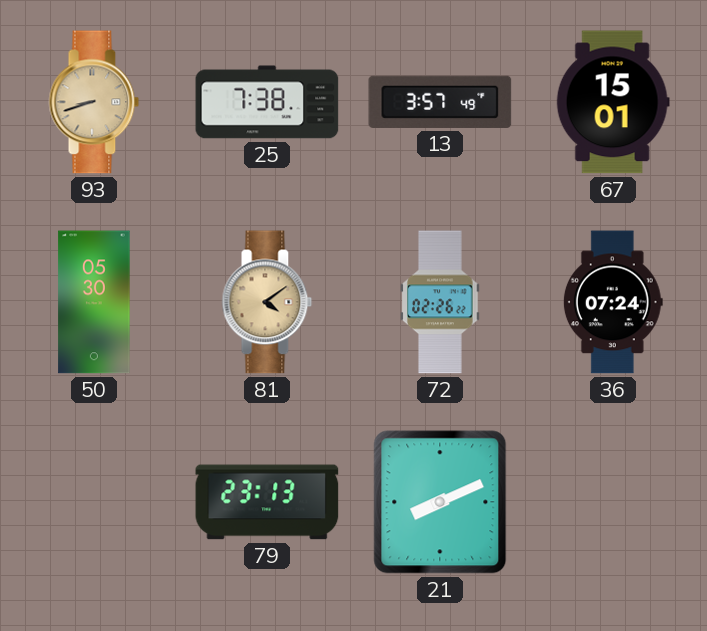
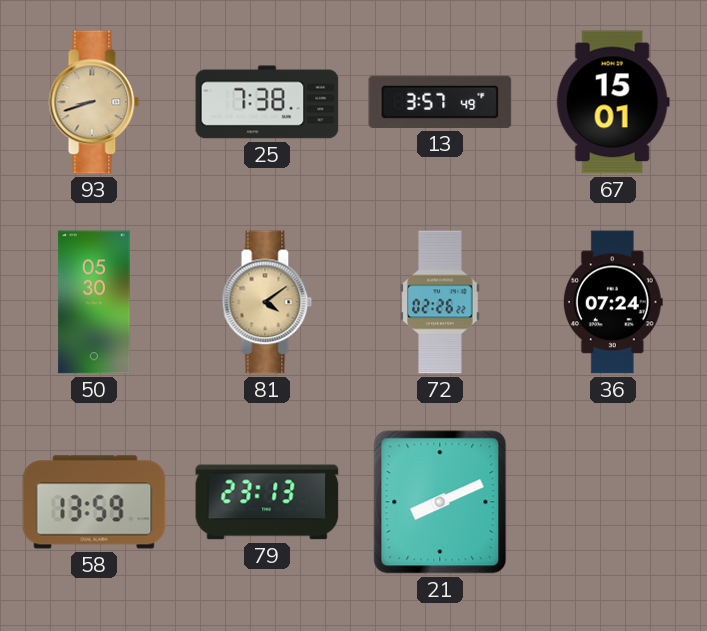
58: none -> 13:59
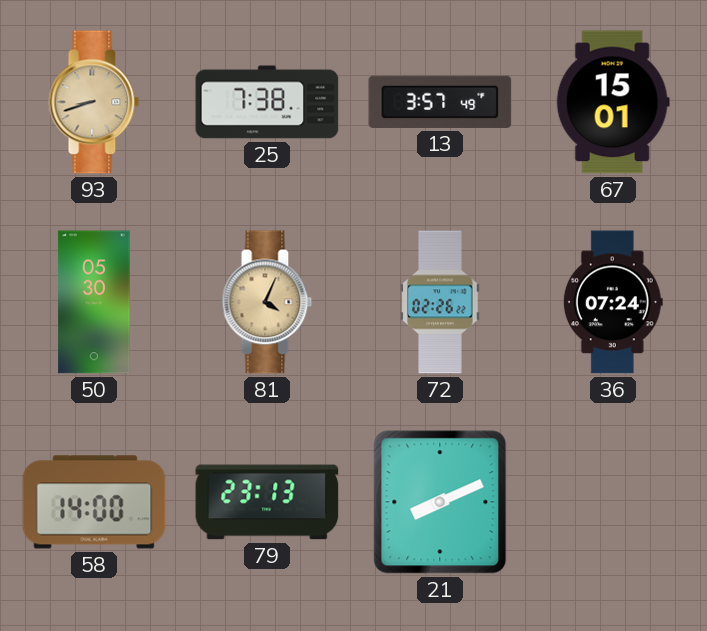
81: 4:09 -> 4:04
58: 13:59 -> 14:00
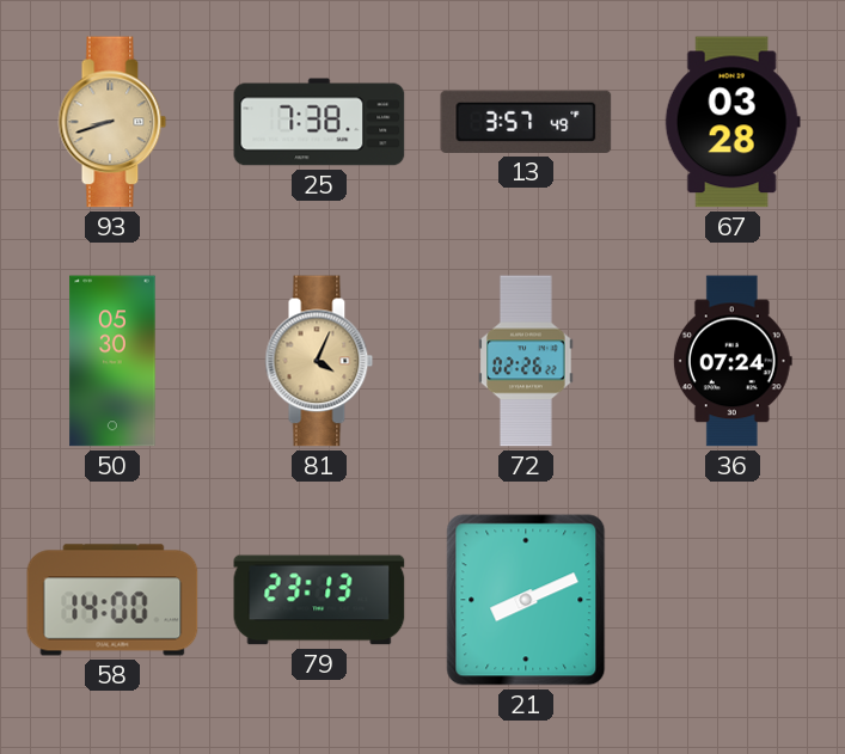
67: 15:01 -> 03:28
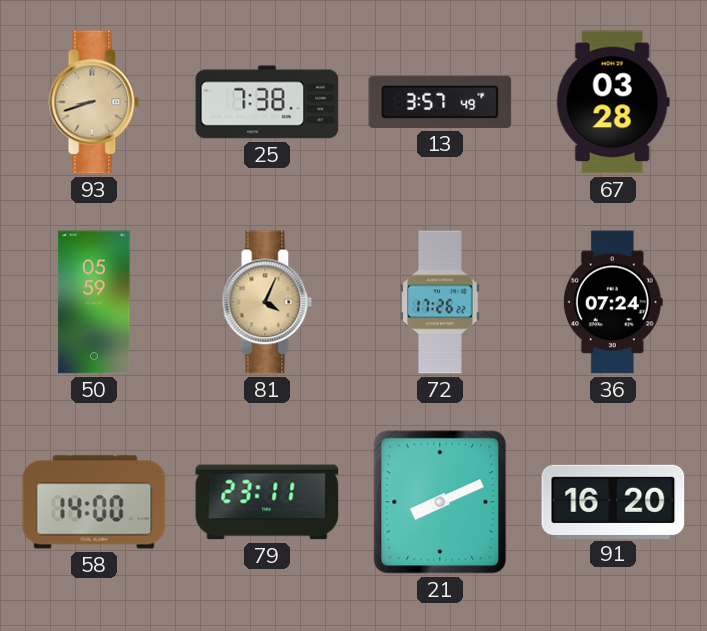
50: 05:30 -> 05:59
72: 02:26 -> 17:26
79: 23:13 -> 23:11
91: none -> 16:20
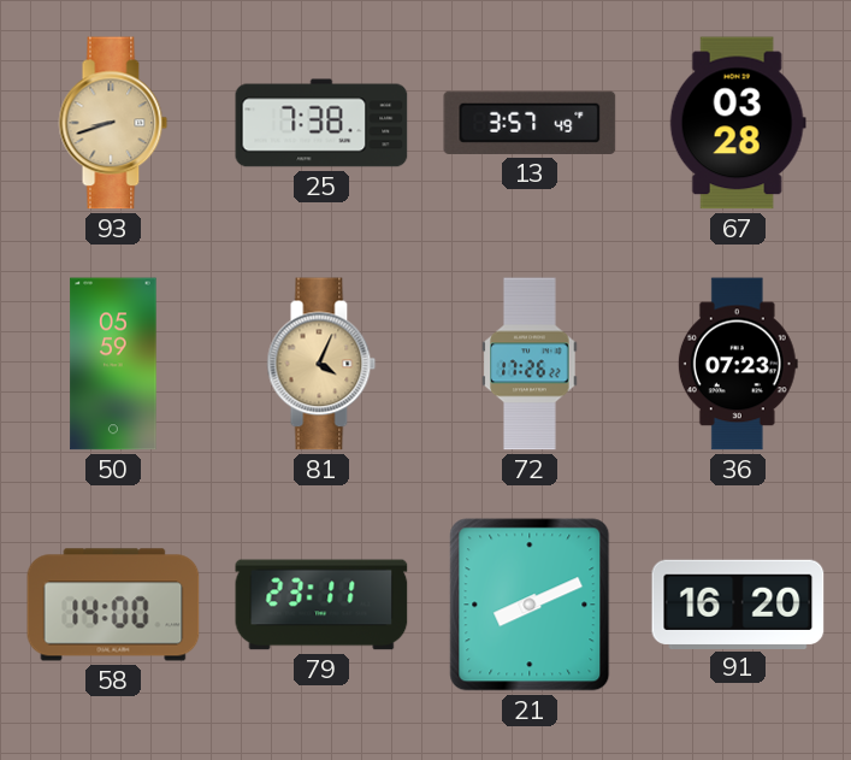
36: 07:24 -> 07:23
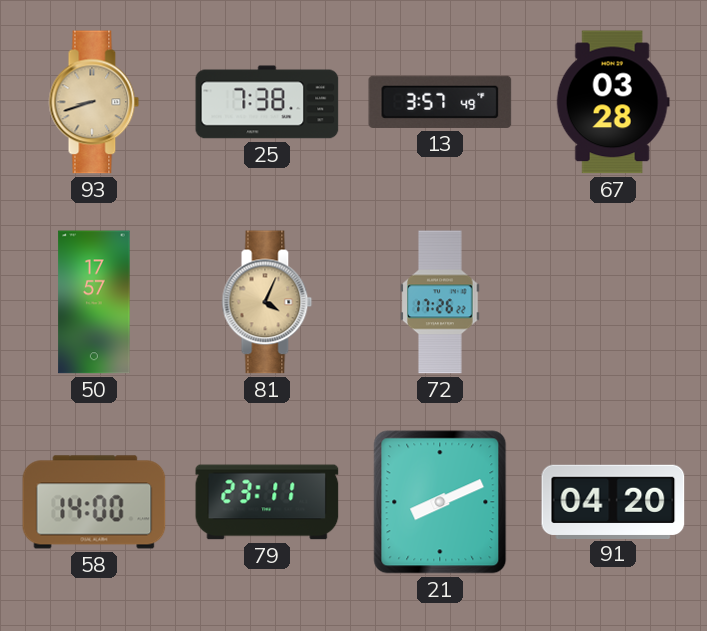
50: 05:59 -> 17:57
36: 07:23 -> none
91: 16:20 -> 04:20
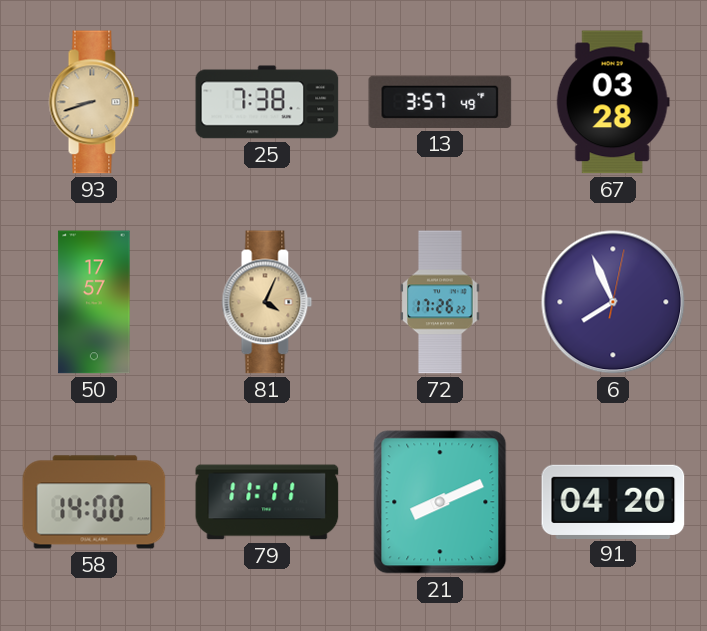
6: none -> 7:56
79: 23:11 -> 11:11
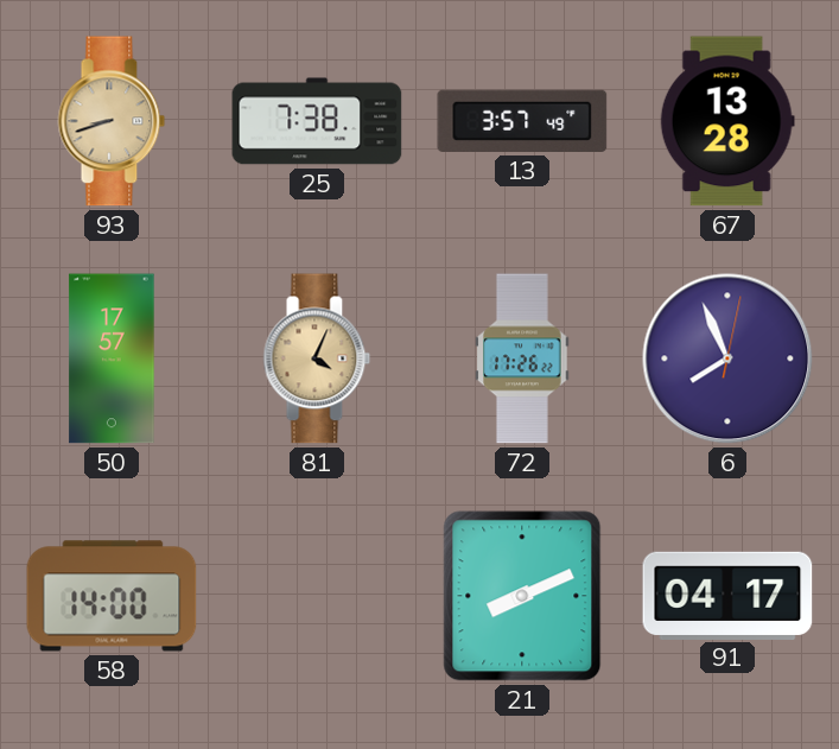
67: 03:28 -> 13:28
79: 11:11 -> none
91: 04:20 -> 04:17
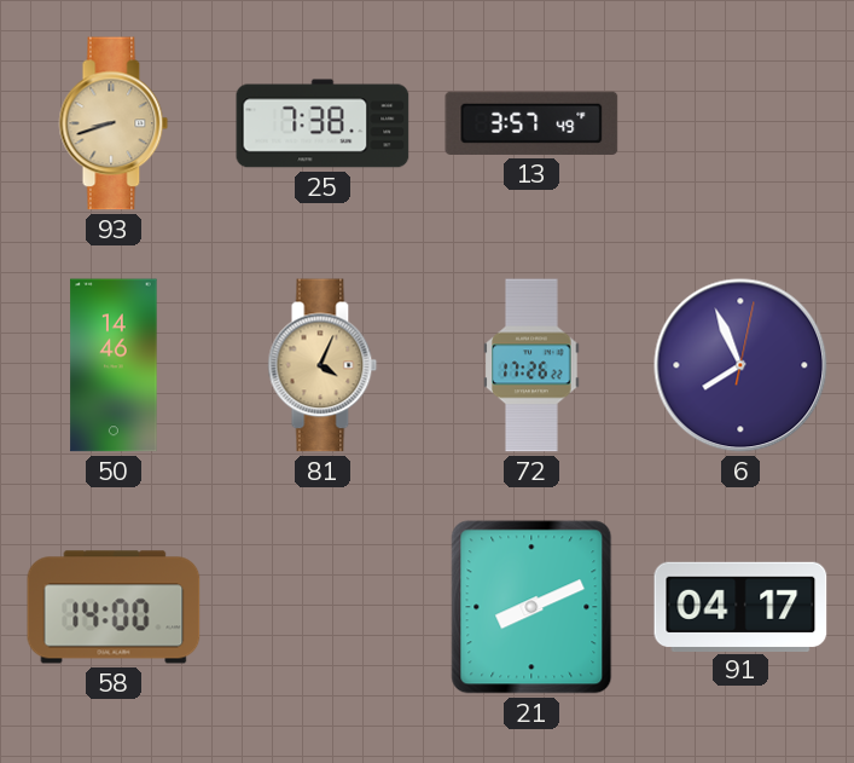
67: 13:28 -> none
50: 17:57 -> 14:46
